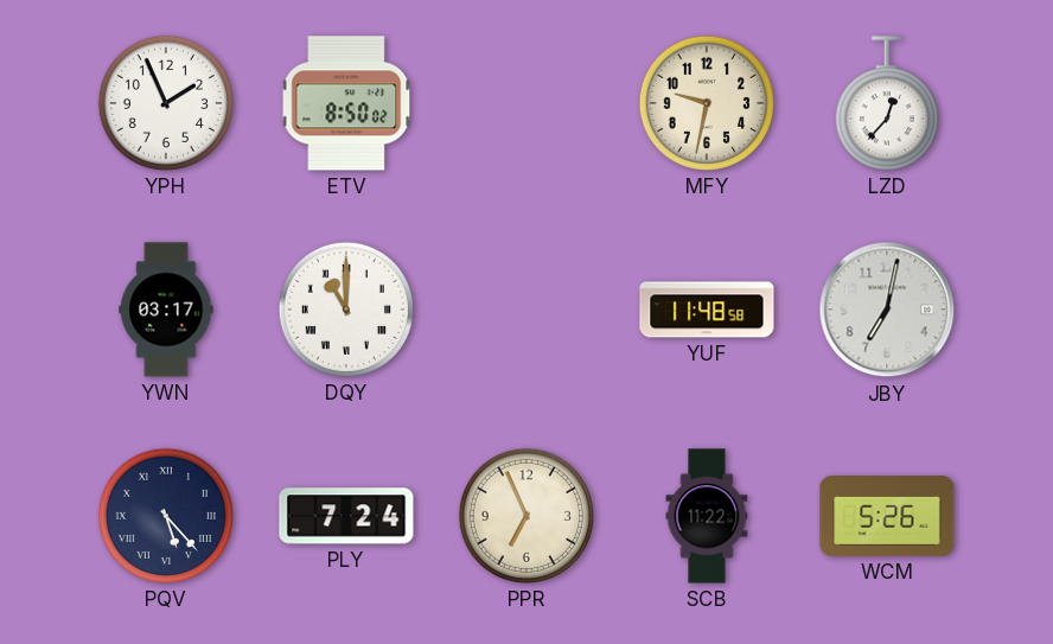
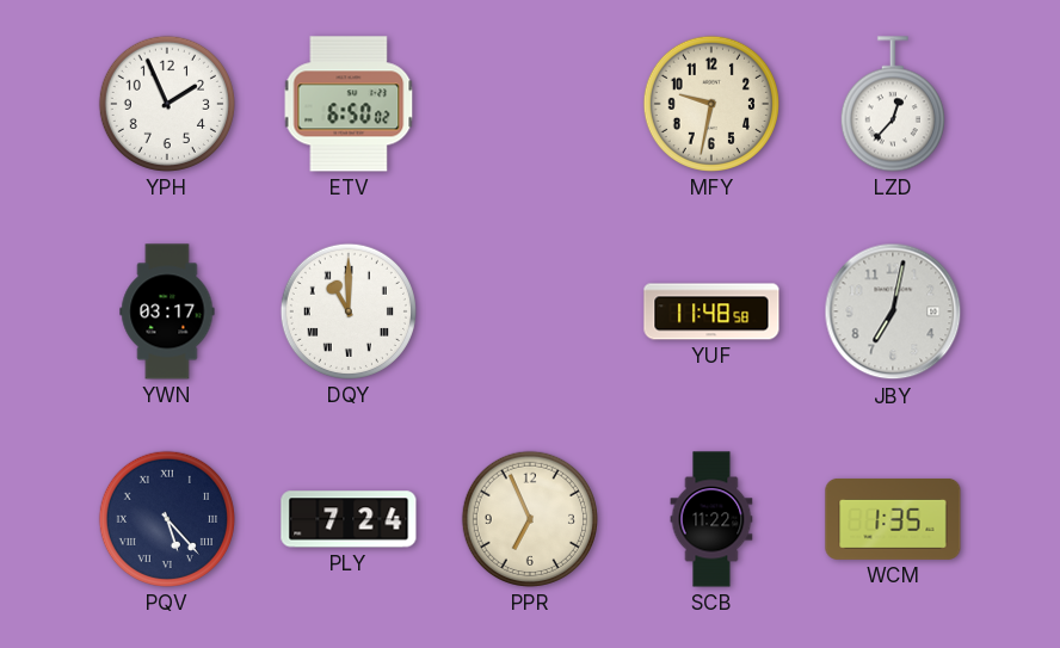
ETV: 8:50 -> 6:50
WCM: 5:26 -> 1:35
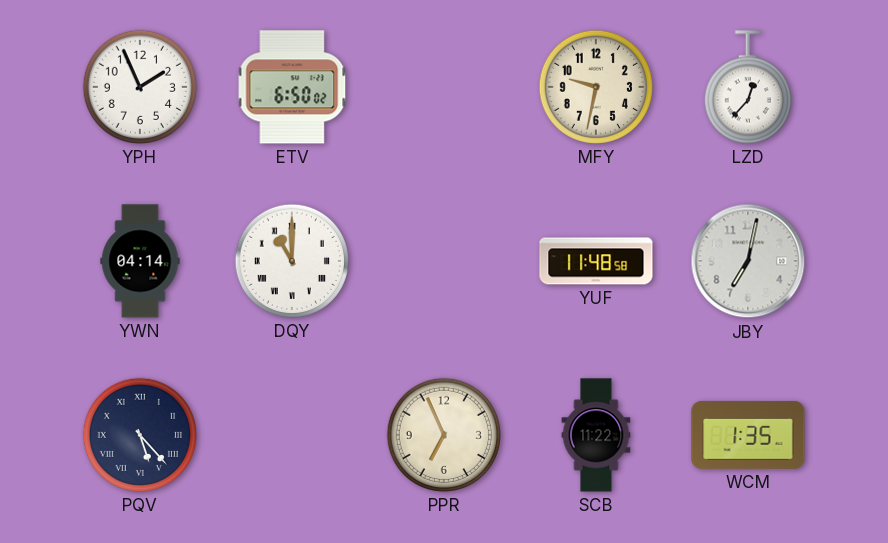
YWN: 03:17 -> 04:14
PLY: 7:24 -> none
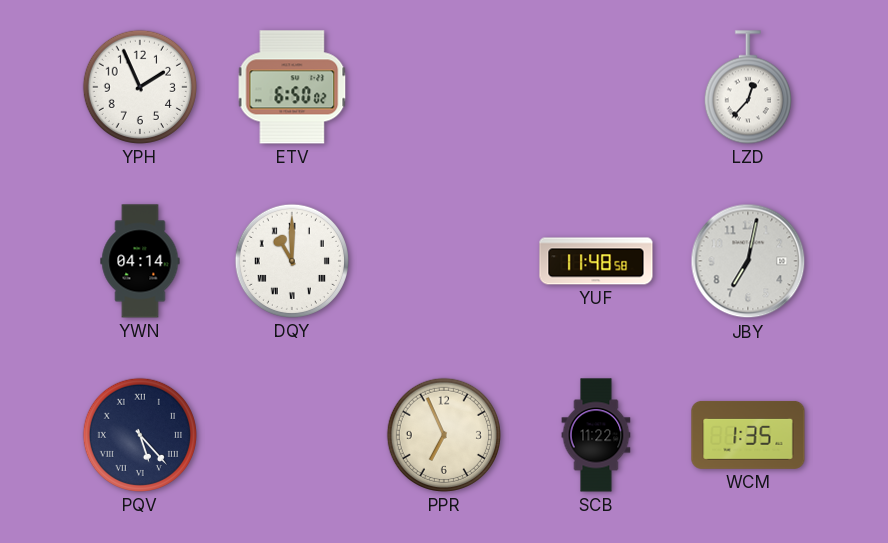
MFY: 9:32 -> none
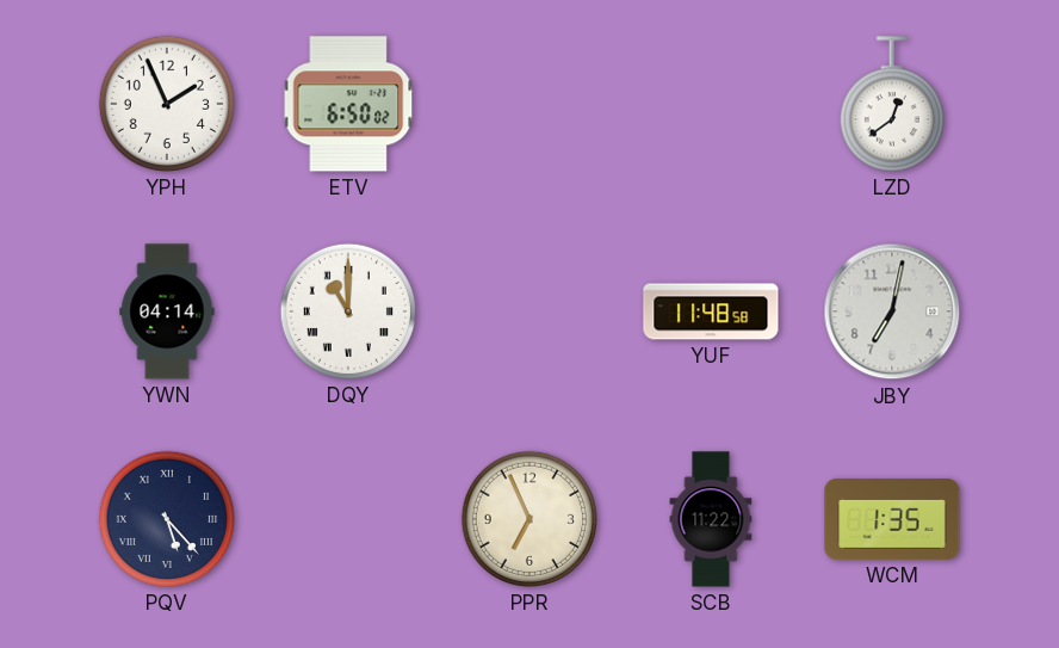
LZD: 12:37 -> 12:39
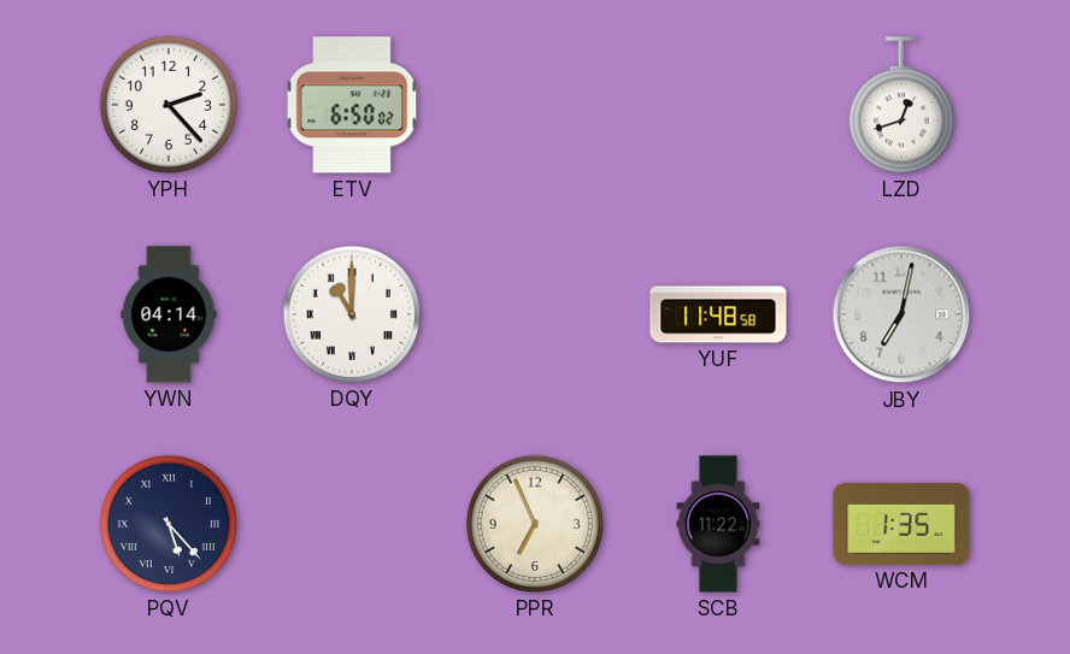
YPH: 1:56 -> 2:23
LZD: 12:39 -> 12:42
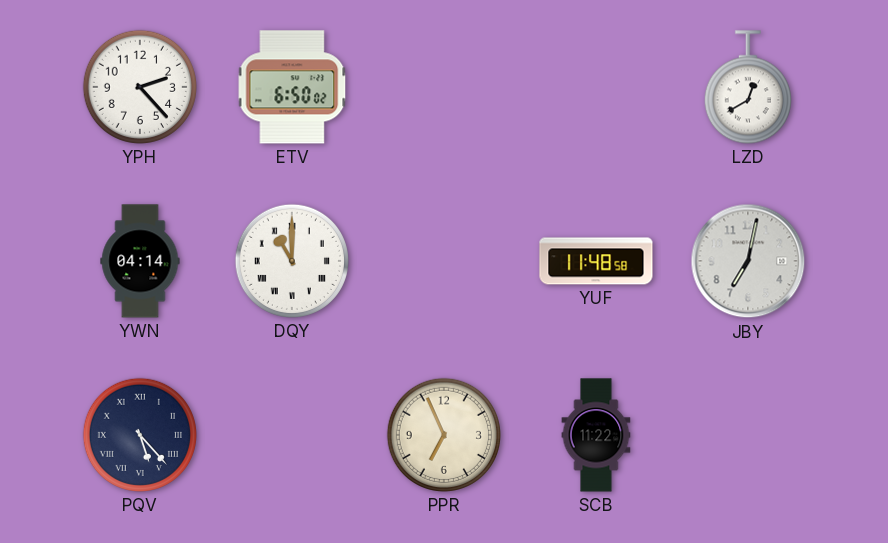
LZD: 12:42 -> 12:40
WCM: 1:35 -> none
